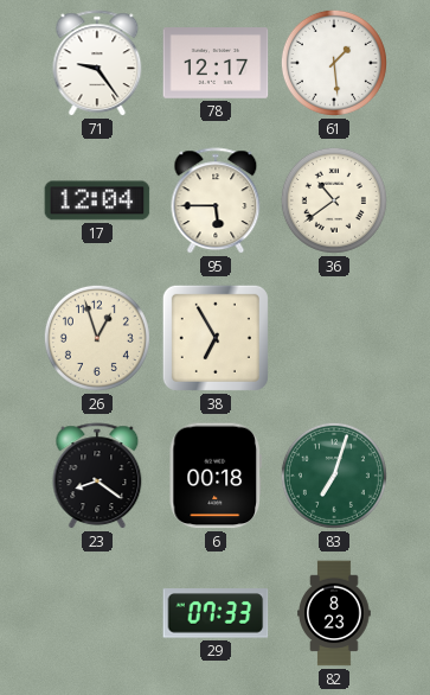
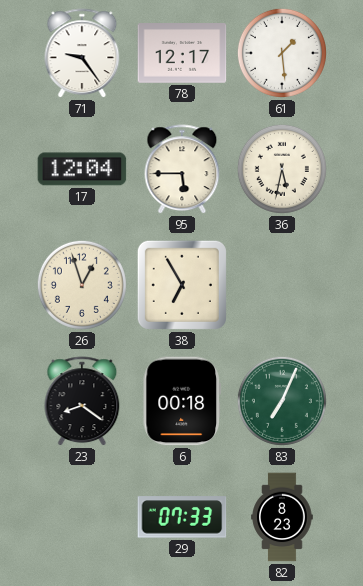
36: 10:39 -> 5:32
83: 7:03 -> 7:04
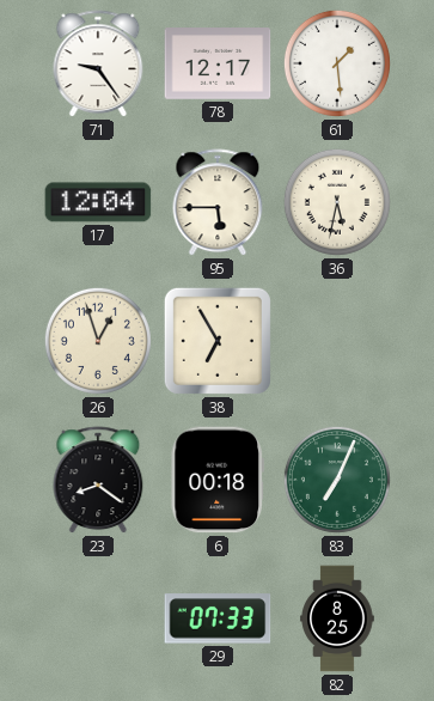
82: 8:23 -> 8:25
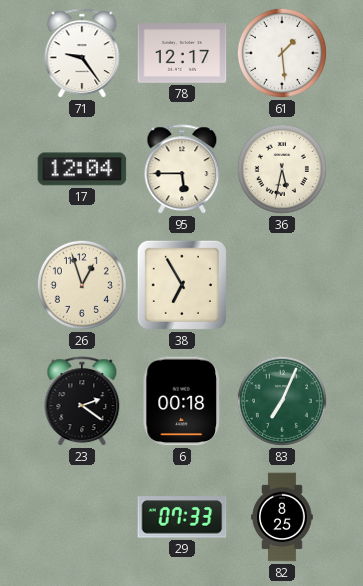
23: 8:21 -> 2:21
